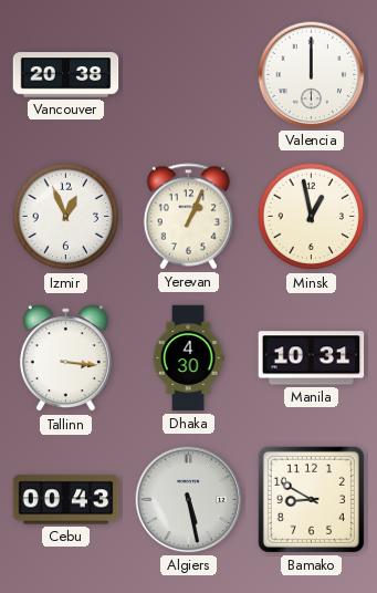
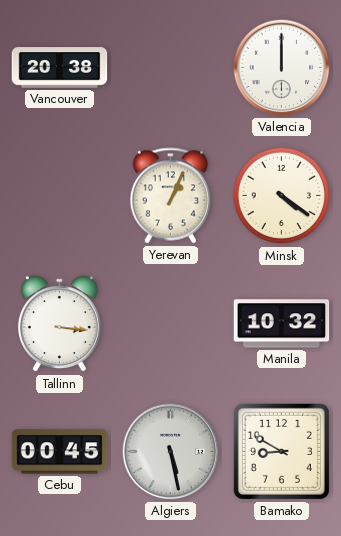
Izmir: 12:56 -> none
Minsk: 12:58 -> 4:21
Dhaka: 4:30 -> none
Manila: 10:31 -> 10:32
Cebu: 00:43 -> 00:45
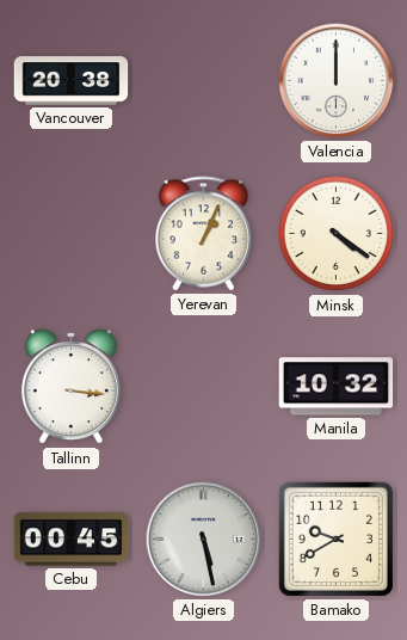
Bamako: 8:50 -> 9:40
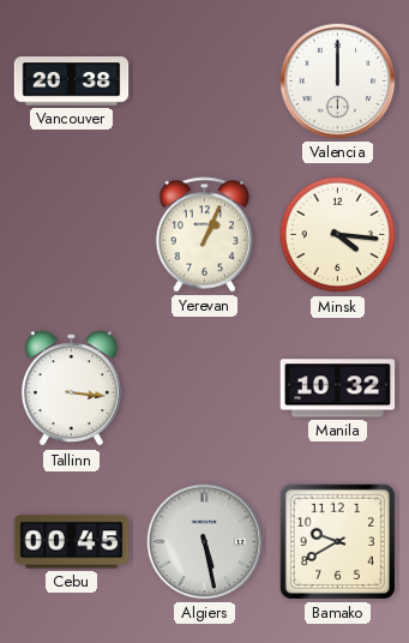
Minsk: 4:21 -> 4:16
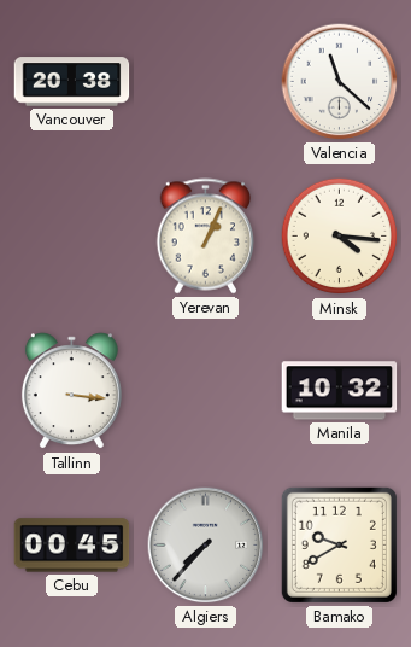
Valencia: 12:00 -> 11:22
Algiers: 5:28 -> 7:37
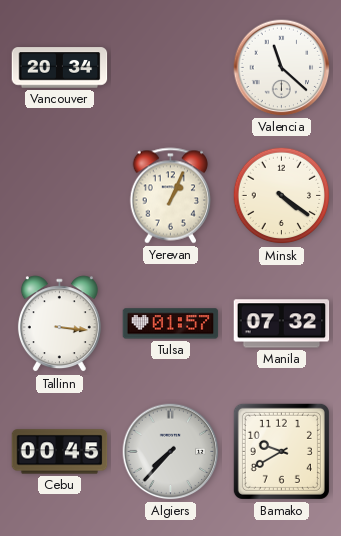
Vancouver: 20:38 -> 20:34
Minsk: 4:16 -> 4:21
Tulsa: none -> 01:57
Manila: 10:32 -> 07:32
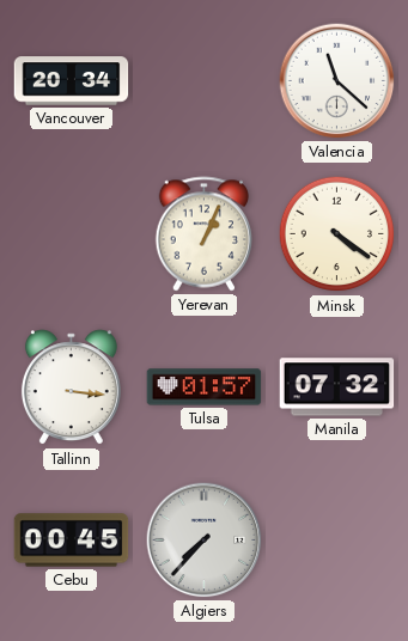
Bamako: 9:40 -> none
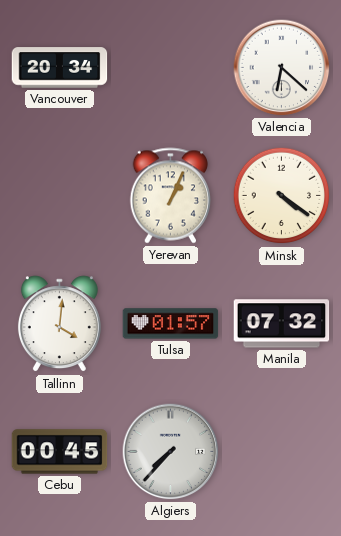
Valencia: 11:22 -> 6:22
Tallinn: 3:16 -> 4:01
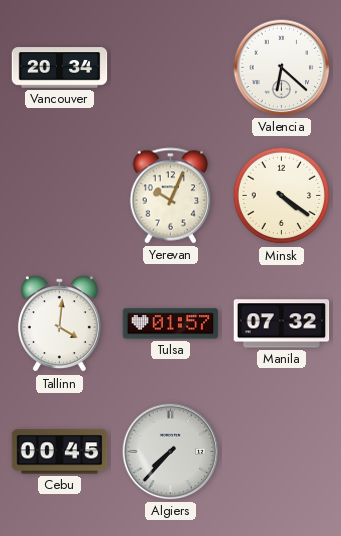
Yerevan: 1:04 -> 10:04
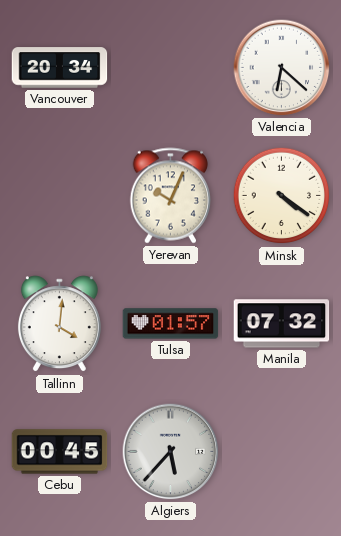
Algiers: 7:37 -> 5:37
